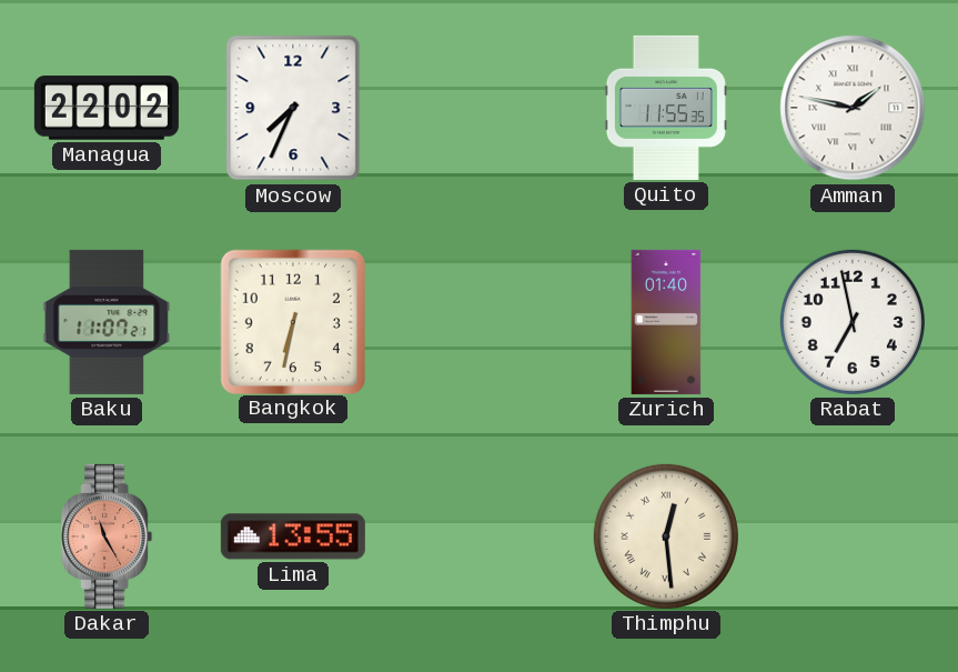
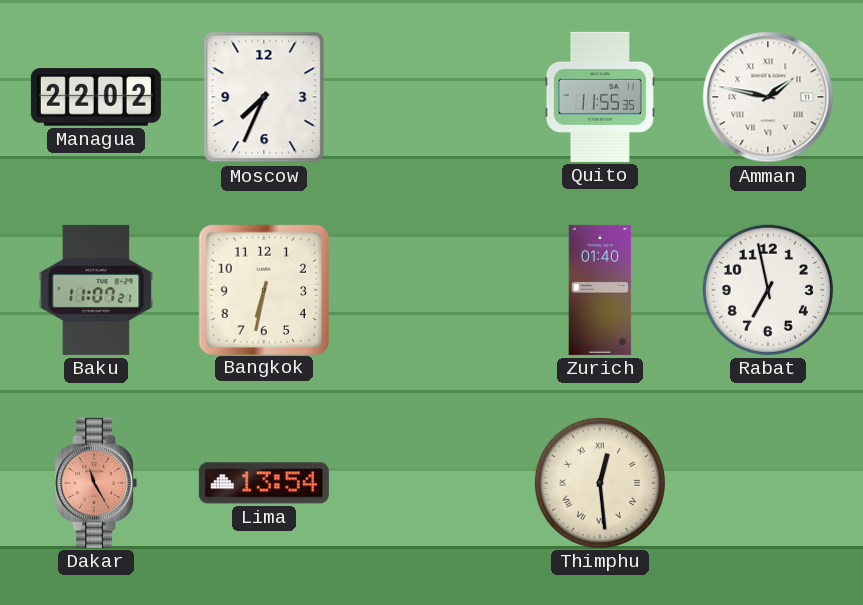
Lima: 13:55 -> 13:54
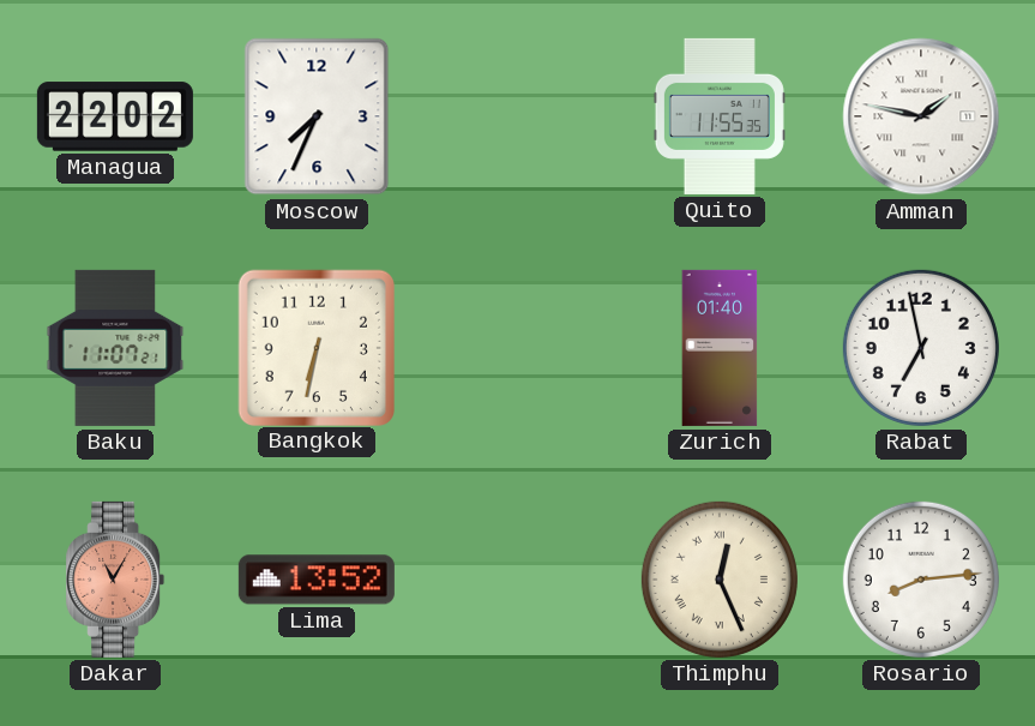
Dakar: 11:25 -> 11:05
Lima: 13:54 -> 13:52
Thimphu: 12:29 -> 12:26
Rosario: none -> 8:14
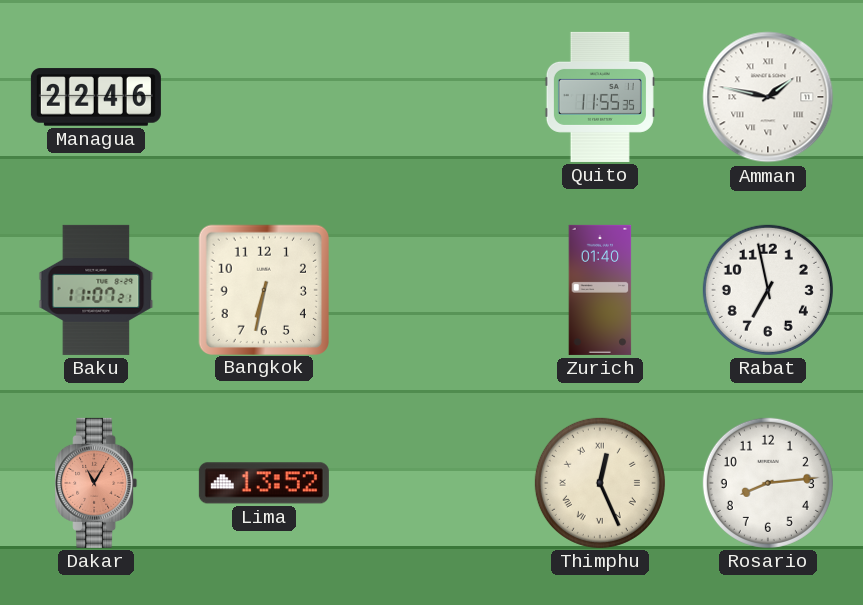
Managua: 22:02 -> 22:46
Moscow: 7:34 -> none
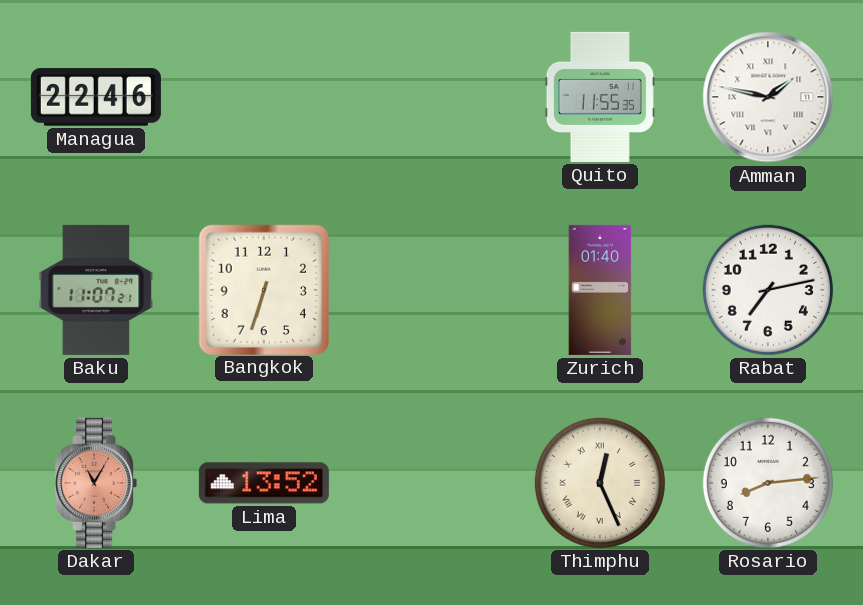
Bangkok: 6:32 -> 6:33
Rabat: 6:58 -> 7:13
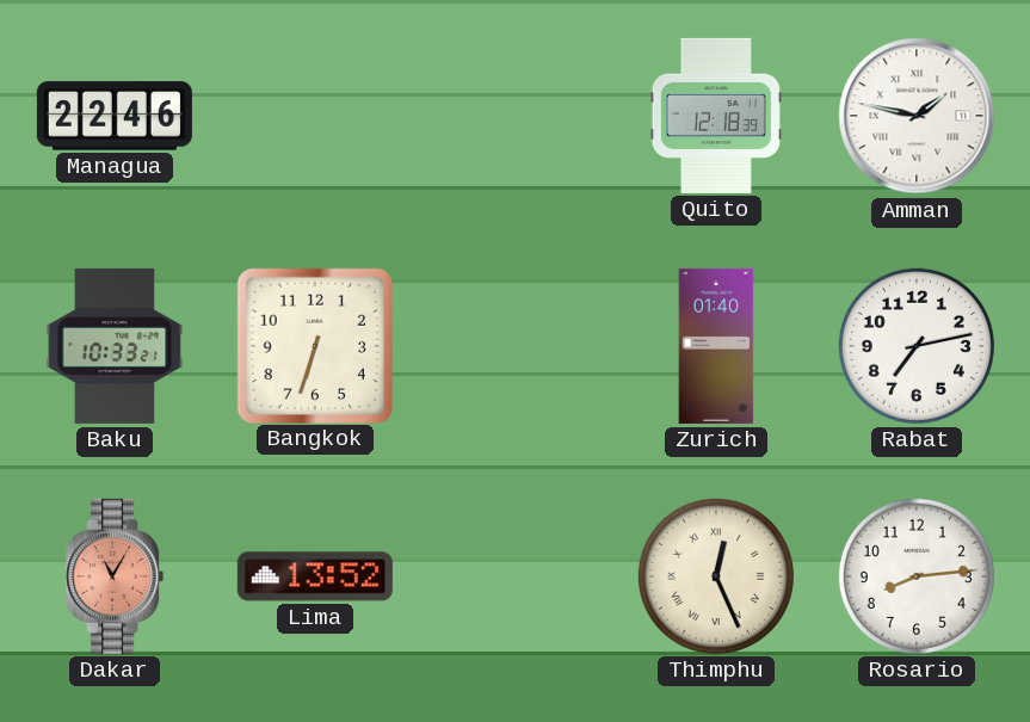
Quito: 11:55 -> 12:18
Baku: 11:07 -> 10:33
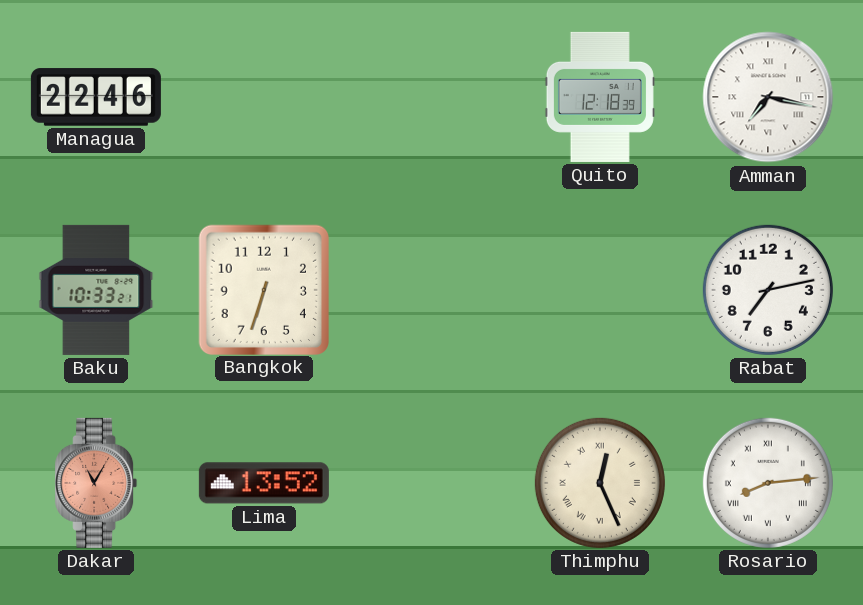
Amman: 1:47 -> 7:17
Zurich: 01:40 -> none
Rosario numerals: Arabic -> Roman
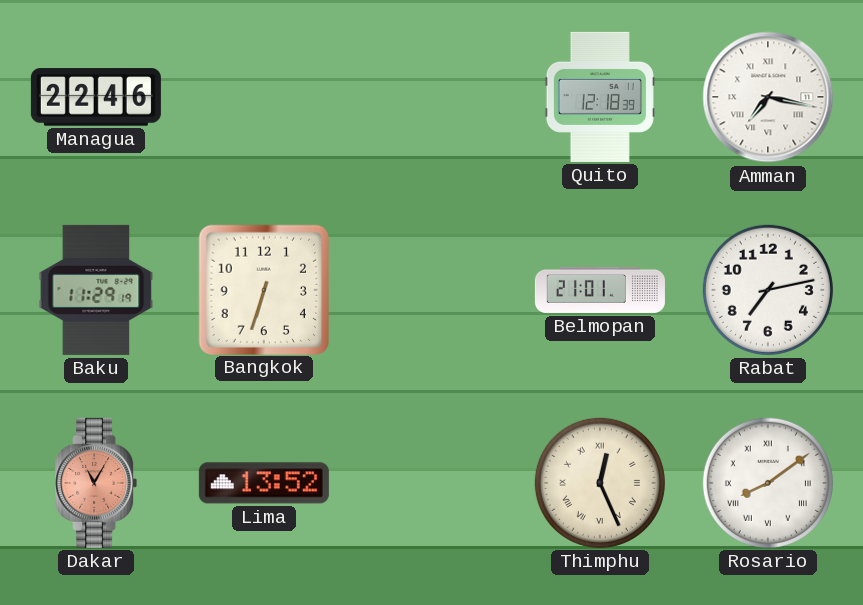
Baku: 10:33 -> 11:29
Belmopan: none -> 21:01
Rosario: 8:14 -> 8:09
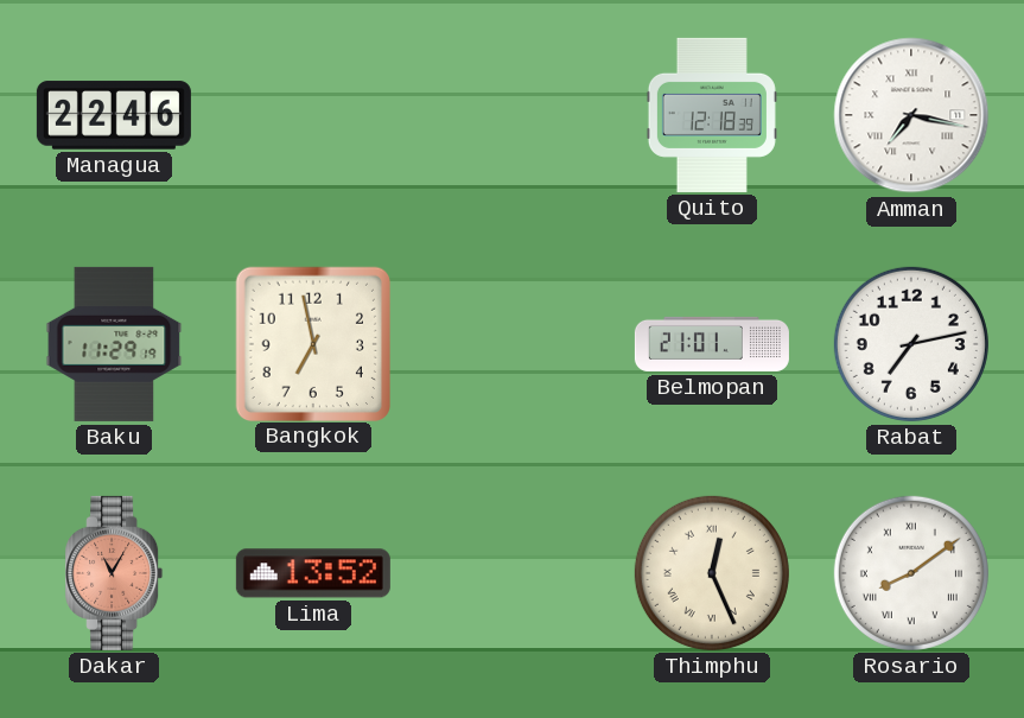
Bangkok: 6:33 -> 6:58
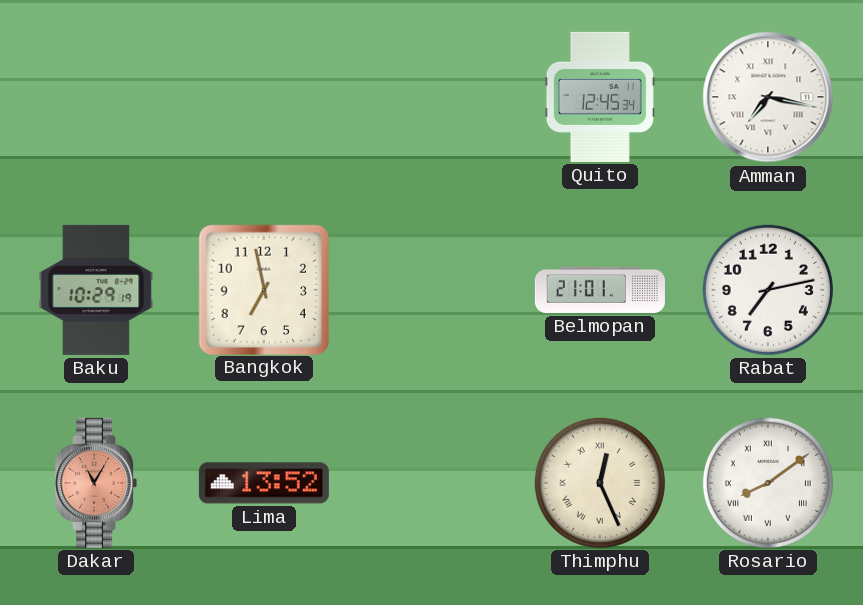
Managua: 22:46 -> none
Quito: 12:18 -> 12:45
Baku: 11:29 -> 10:29
